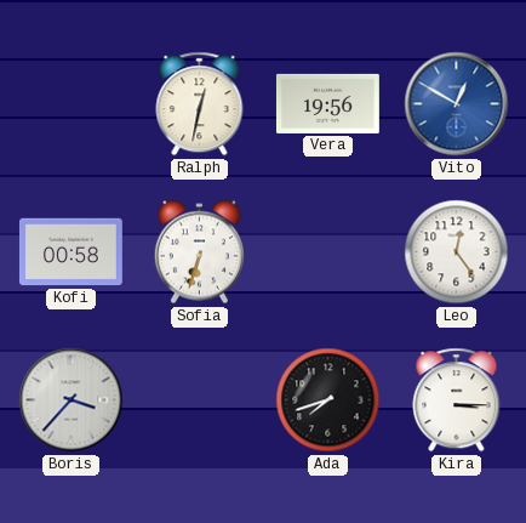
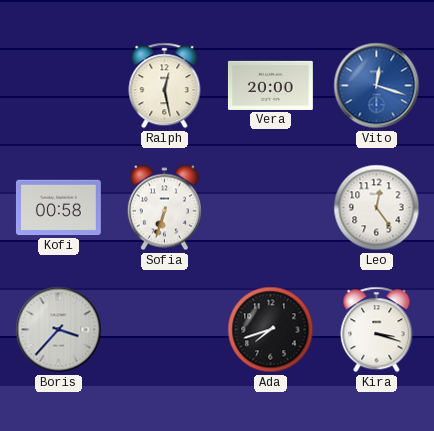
Ralph: 12:32 -> 12:28
Vera: 19:56 -> 20:00
Vito: 12:50 -> 12:18
Kira: 3:15 -> 3:18
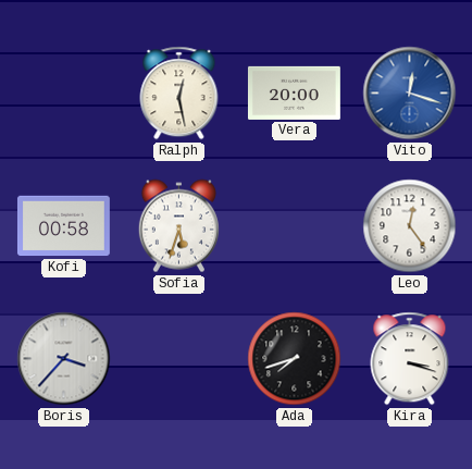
Sofia: 6:33 -> 5:33
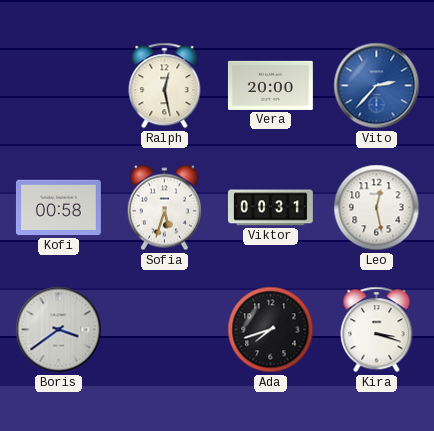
Vito: 12:18 -> 2:37
Viktor: none -> 00:31
Leo: 12:24 -> 12:28
Boris: 3:37 -> 3:39
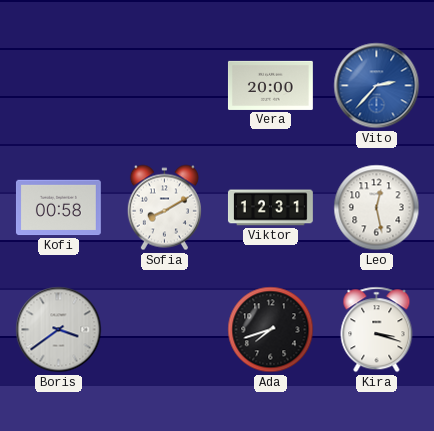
Ralph: 12:28 -> none
Sofia: 5:33 -> 8:10
Viktor: 00:31 -> 12:31
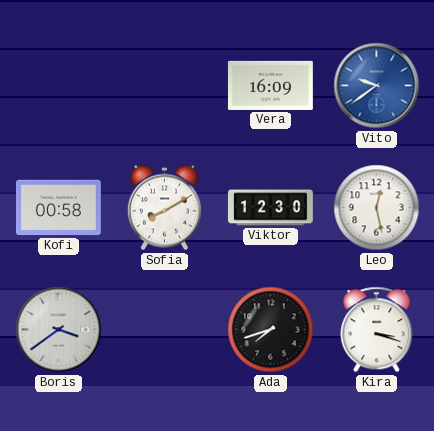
Vera: 20:00 -> 16:09
Vito: 2:37 -> 9:39
Viktor: 12:31 -> 12:30
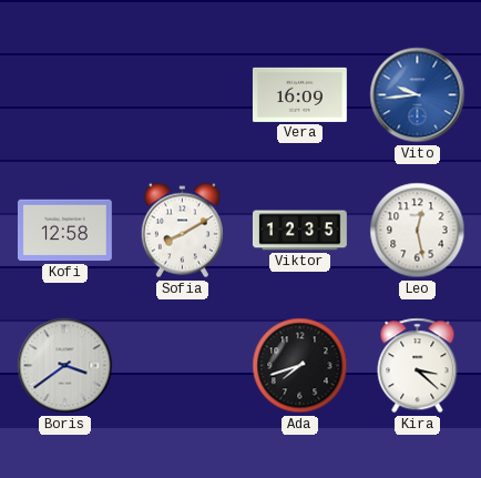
Vito: 9:39 -> 9:44
Kofi: 00:58 -> 12:58
Viktor: 12:30 -> 12:35
Kira: 3:18 -> 3:22
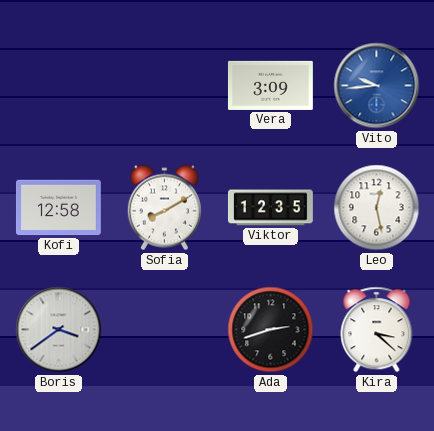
Vera: 16:09 -> 3:09
Ada: 7:42 -> 2:42
